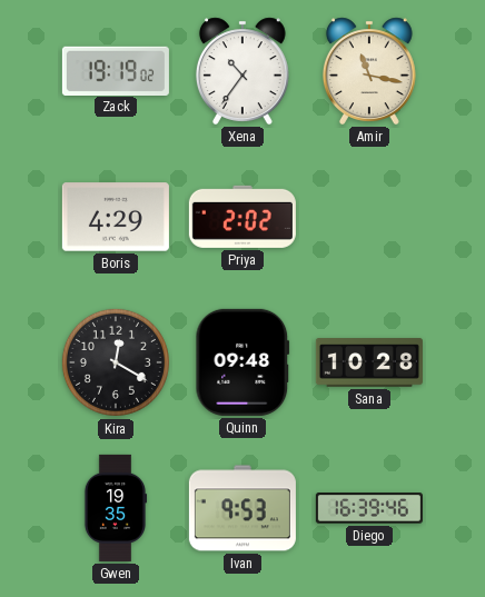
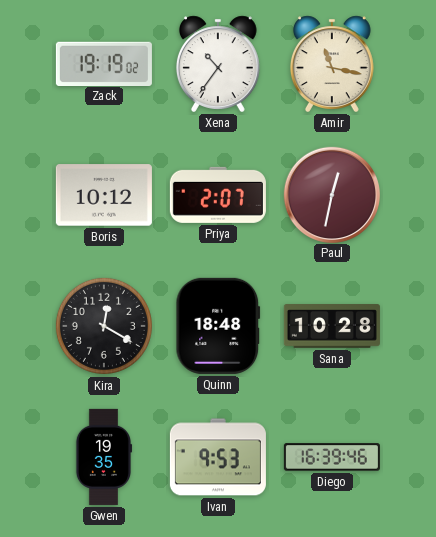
Boris: 4:29 -> 10:12
Priya: 2:02 -> 2:07
Paul: none -> 12:32
Quinn: 09:48 -> 18:48
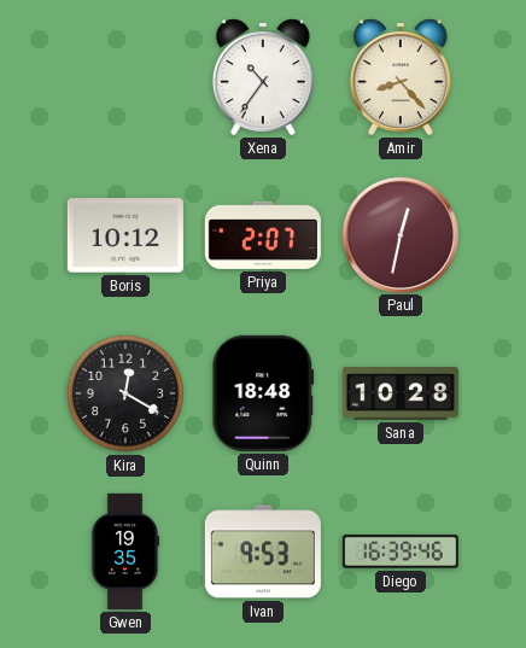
Zack: 19:19 -> none
Amir: 11:17 -> 8:23
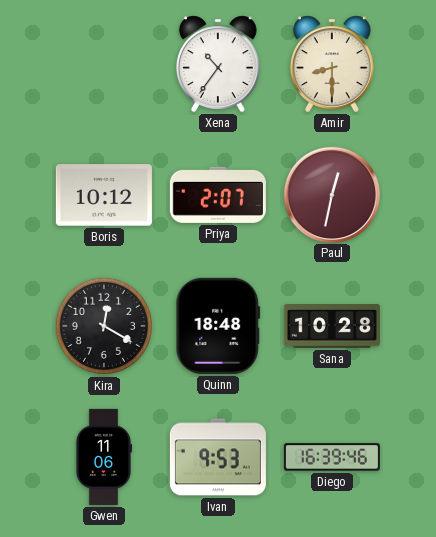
Amir: 8:23 -> 8:30
Gwen: 19:35 -> 11:06
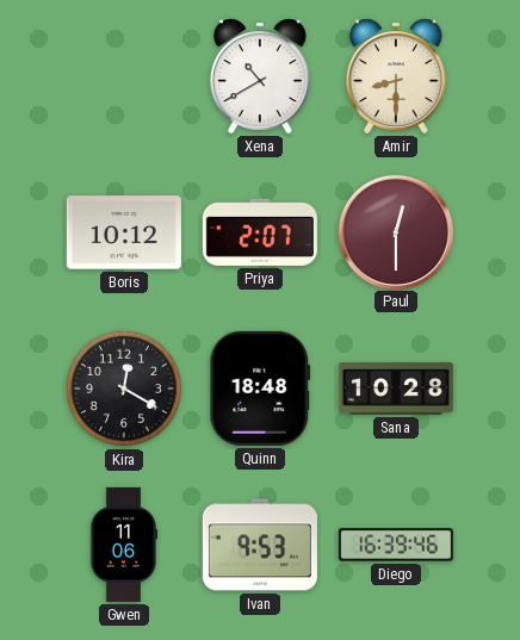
Xena: 10:36 -> 10:40
Paul: 12:32 -> 12:30
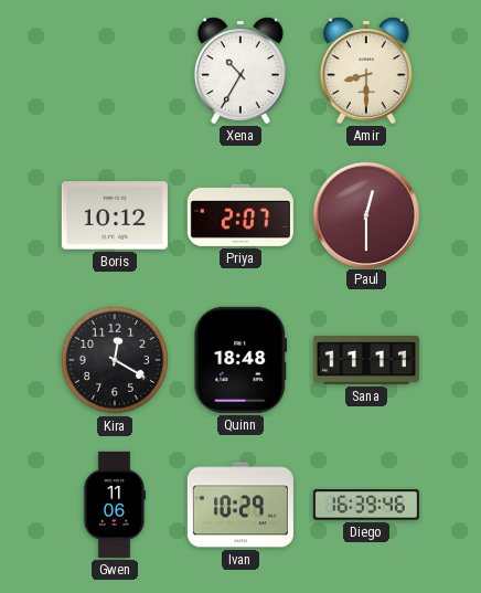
Xena: 10:40 -> 10:35
Sana: 10:28 -> 11:11
Ivan: 9:53 -> 10:29
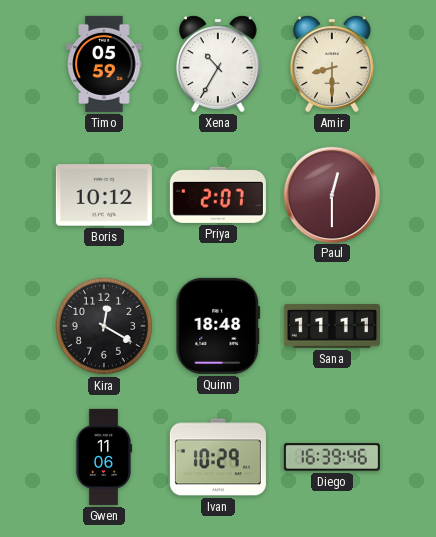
Timo: none -> 05:59
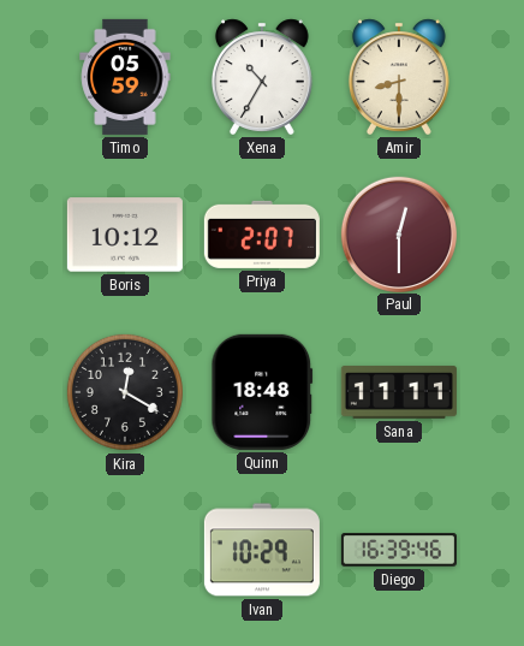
Gwen: 11:06 -> none
